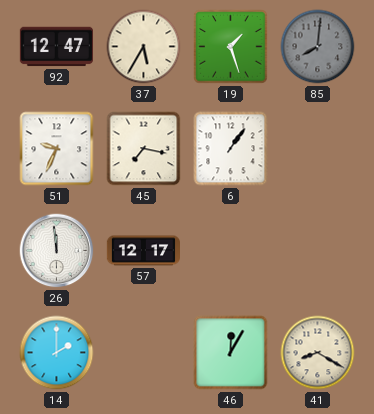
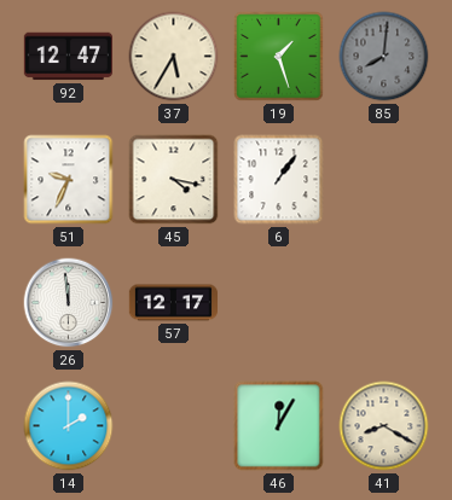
45: 7:17 -> 4:17
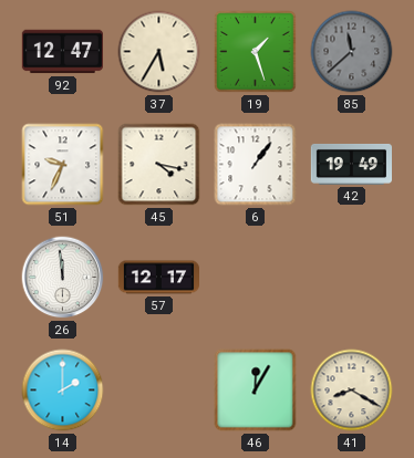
85: 8:01 -> 11:38
42: none -> 19:49
